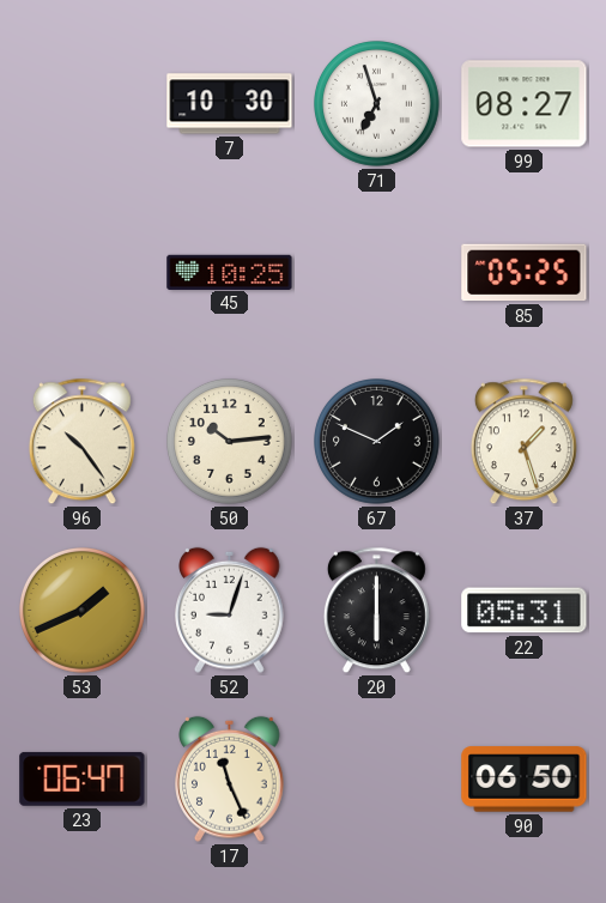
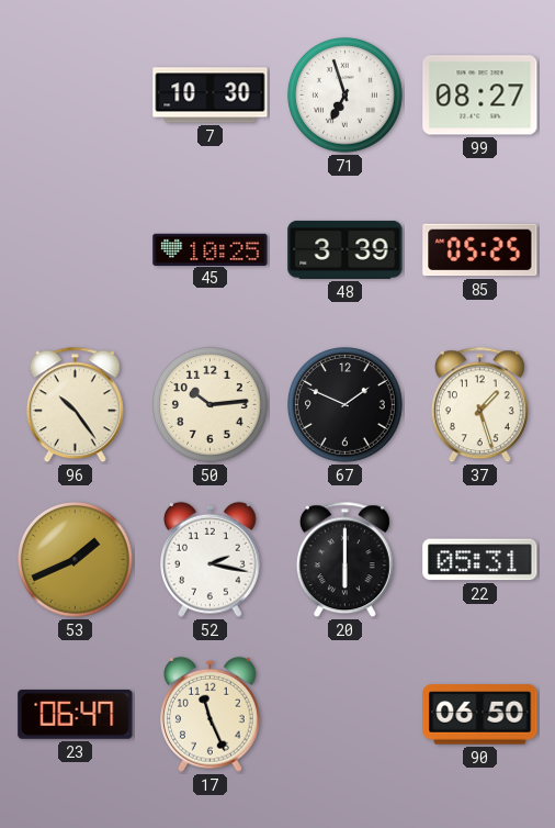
48: none -> 3:39
52: 9:03 -> 2:17
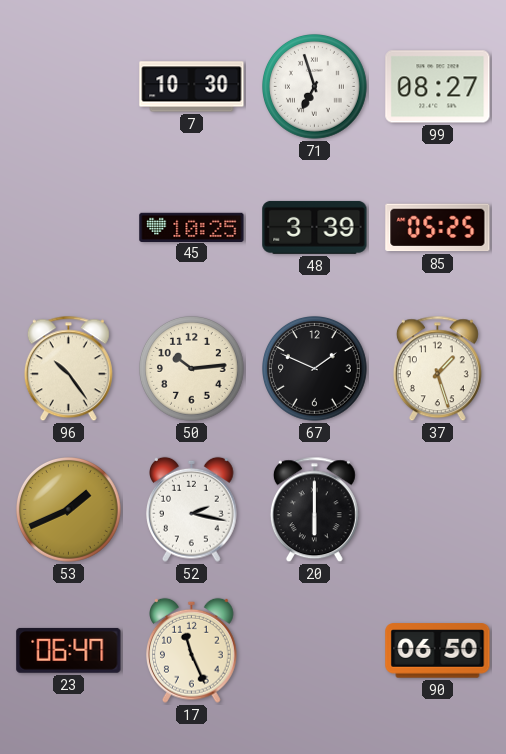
22: 05:31 -> none
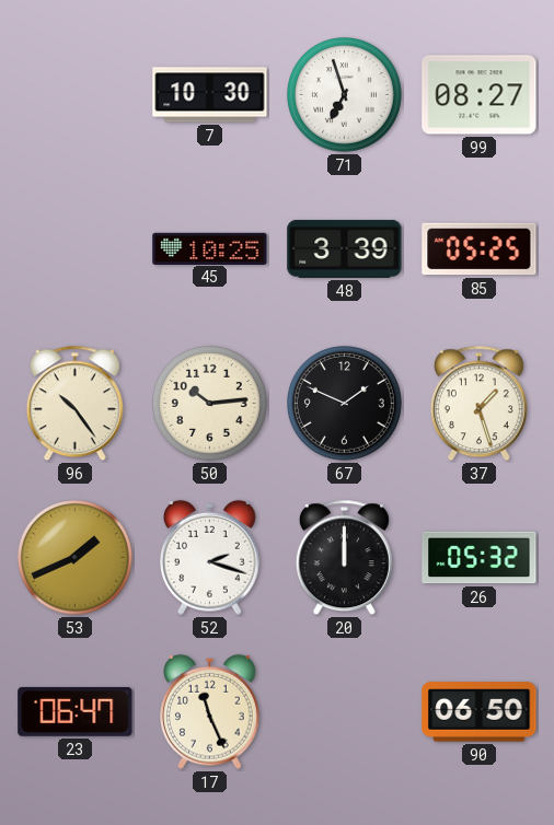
52: 2:17 -> 2:18
20: 6:00 -> 12:00
26: none -> 05:32
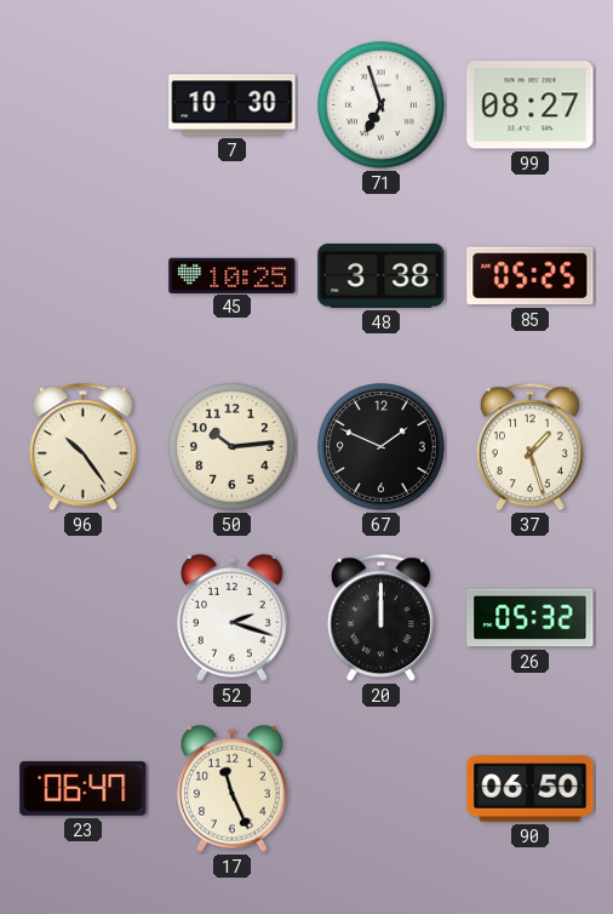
48: 3:39 -> 3:38
53: 1:41 -> none
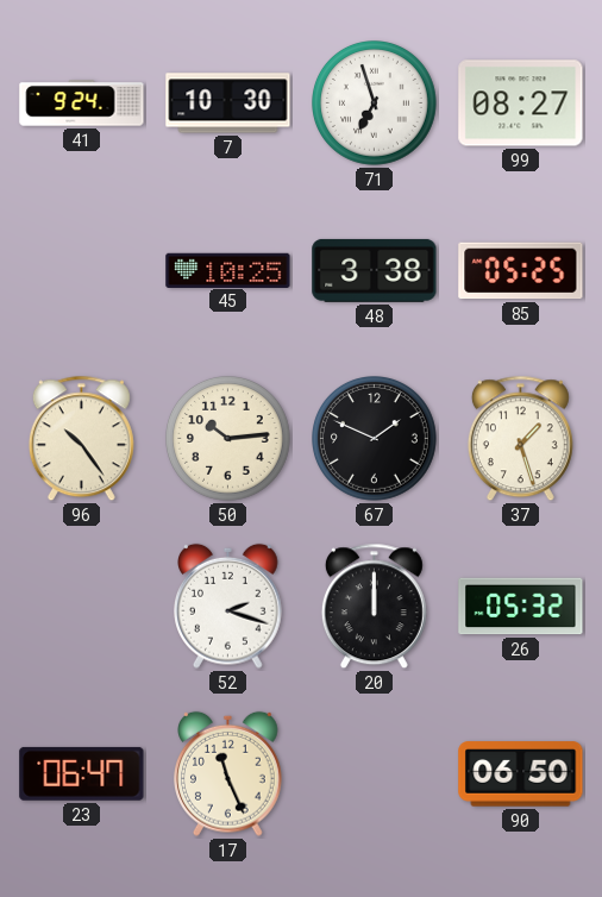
41: none -> 9:24
